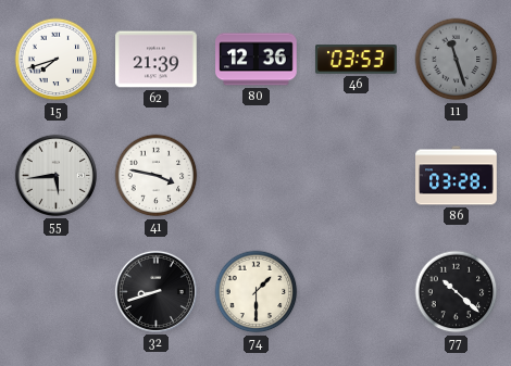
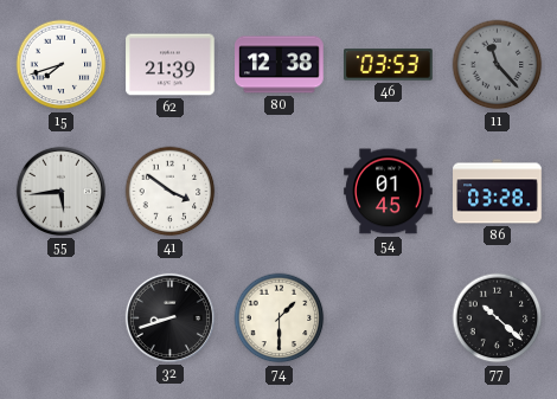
80: 12:36 -> 12:38
11: 11:27 -> 11:23
41: 3:47 -> 3:51
54: none -> 01:45
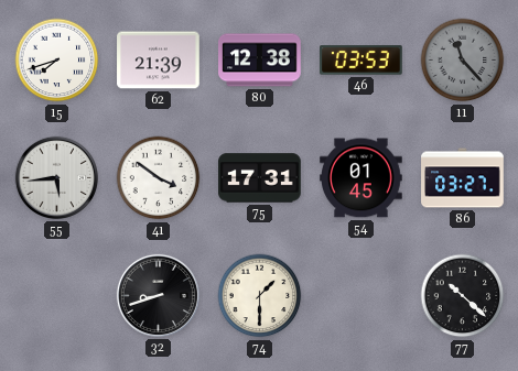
75: none -> 17:31
86: 03:28 -> 03:27
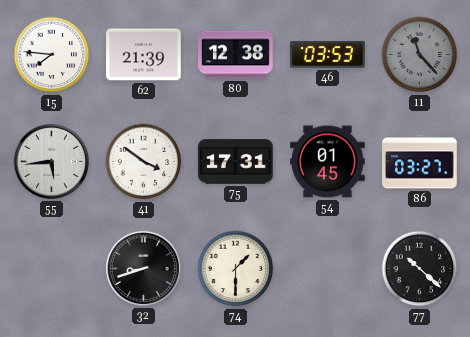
15: 7:42 -> 7:46
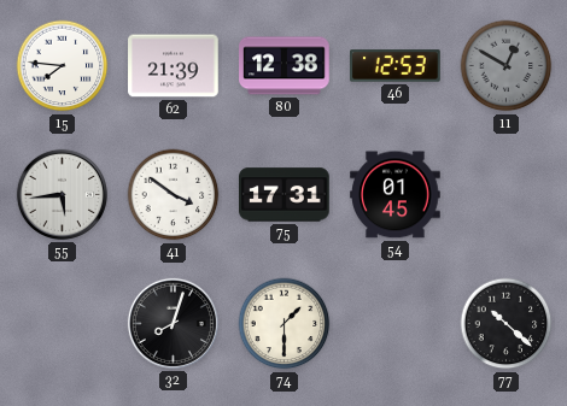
46: 03:53 -> 12:53
11: 11:23 -> 12:50
86: 03:27 -> none
32: 8:42 -> 8:03
